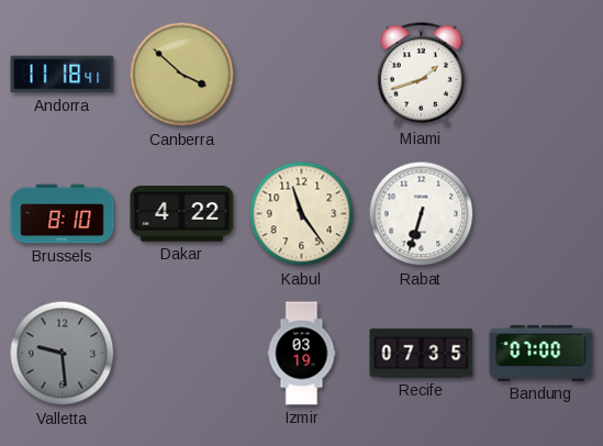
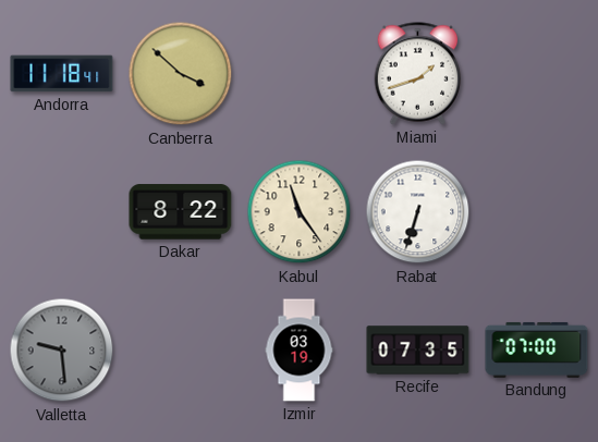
Brussels: 8:10 -> none
Dakar: 4:22 -> 8:22
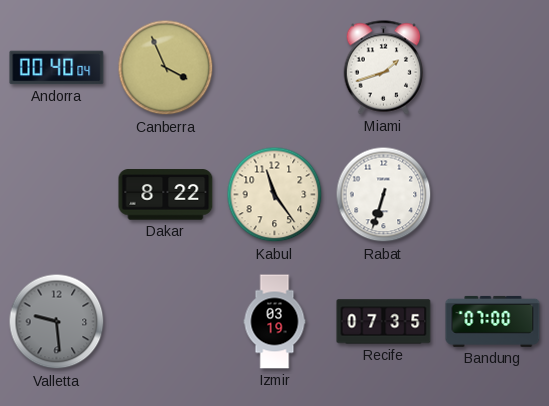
Andorra: 11:18 -> 00:40
Canberra: 3:52 -> 3:56
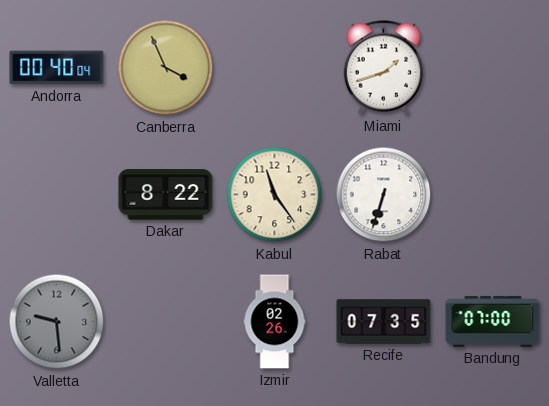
Izmir: 03:19 -> 02:26
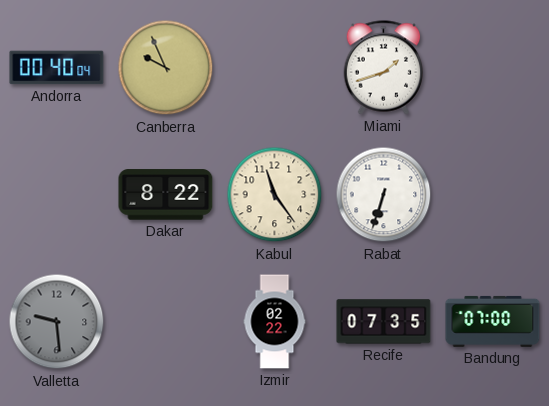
Canberra: 3:56 -> 9:56
Izmir: 02:26 -> 02:22
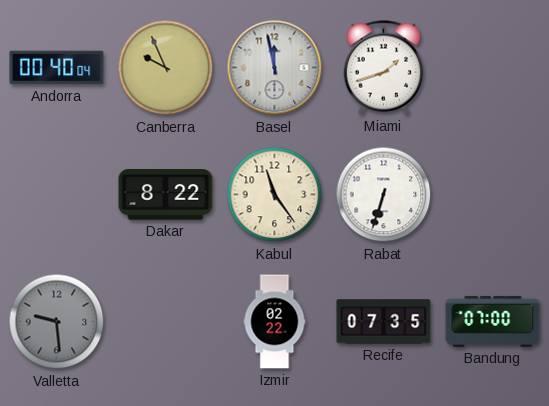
Basel: none -> 11:58
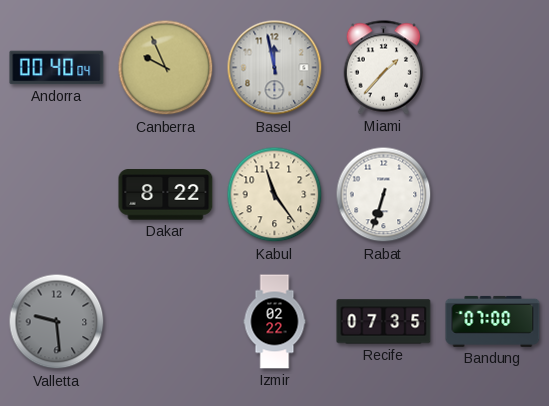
Miami: 1:42 -> 1:37
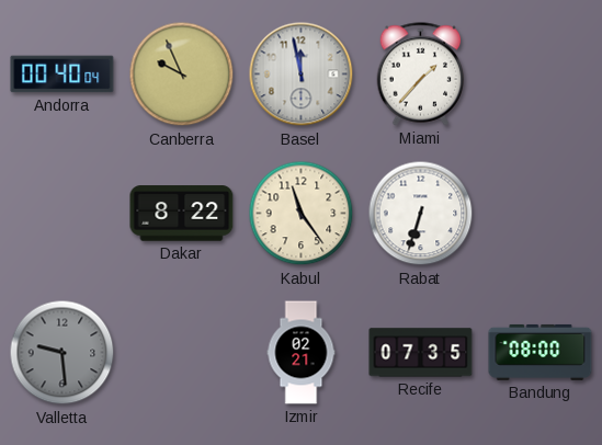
Izmir: 02:22 -> 02:21
Bandung: 07:00 -> 08:00
